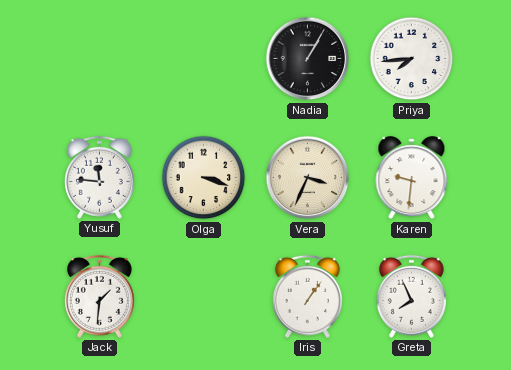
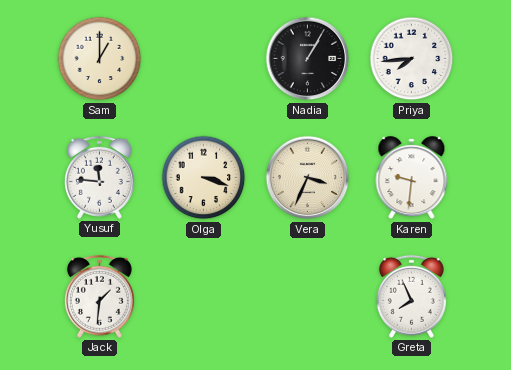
Sam: none -> 1:00
Iris: 1:06 -> none
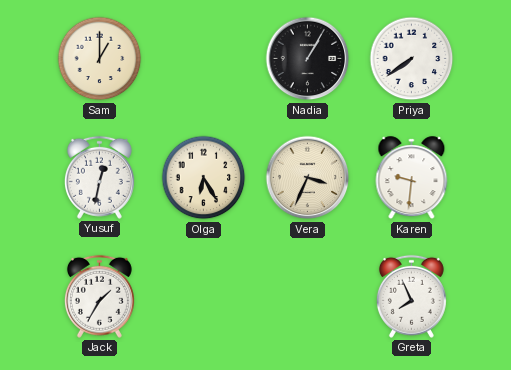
Priya: 7:44 -> 7:39
Yusuf: 11:46 -> 12:32
Olga: 3:18 -> 6:25
Jack: 1:31 -> 1:35
